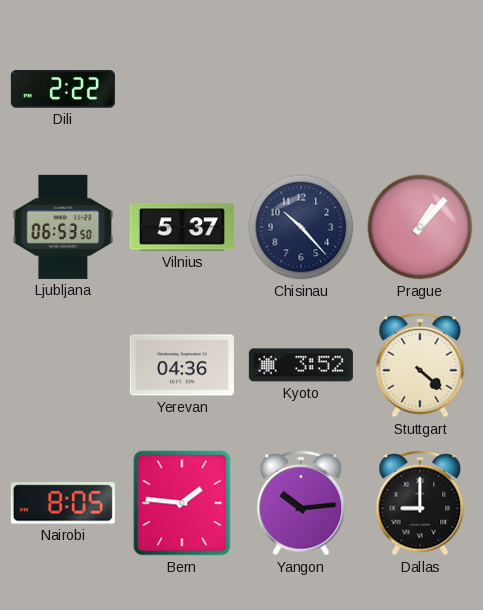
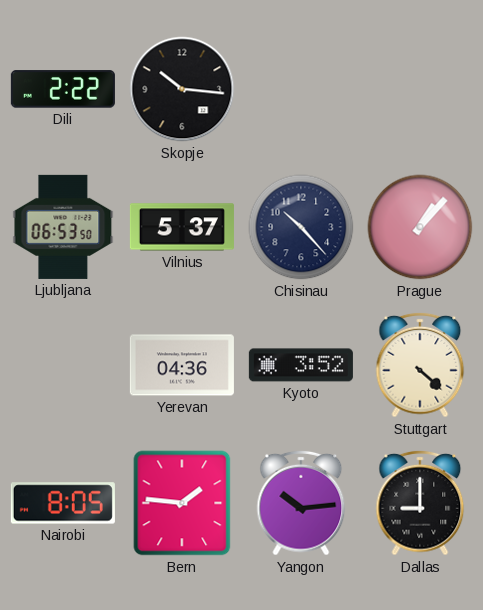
Skopje: none -> 10:16
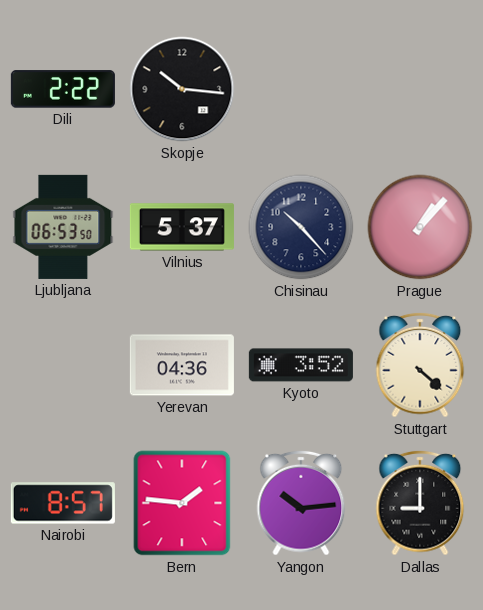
Nairobi: 8:05 -> 8:57
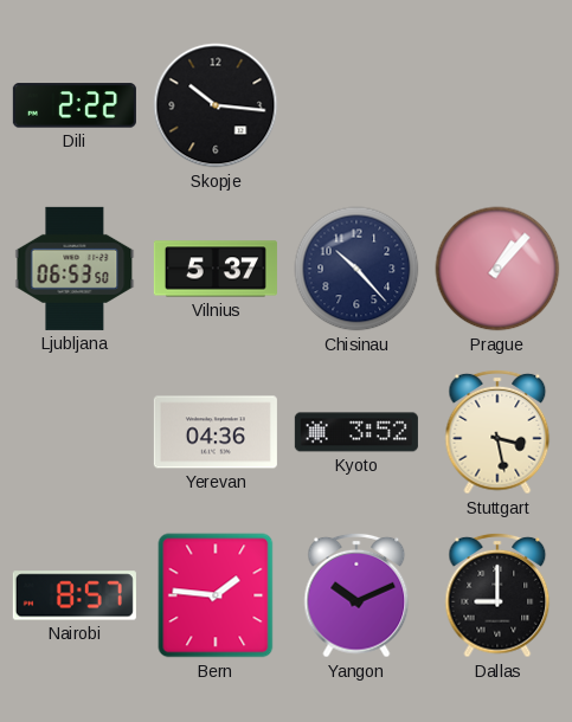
Stuttgart: 4:22 -> 3:28
Yangon: 10:14 -> 10:11
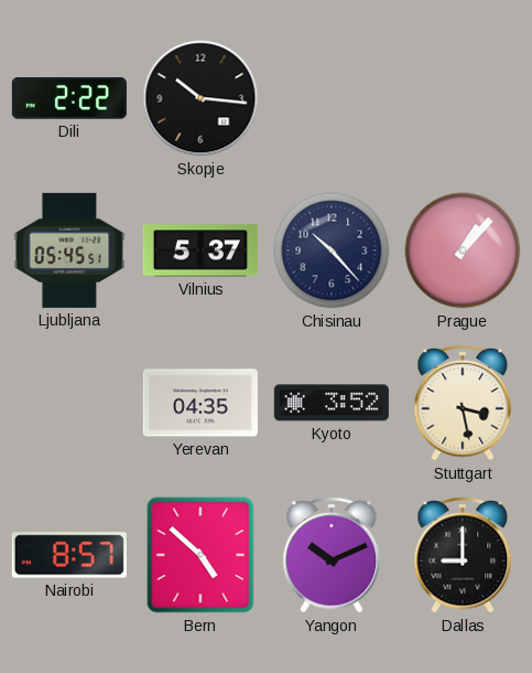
Ljubljana: 06:53 -> 05:45
Yerevan: 04:36 -> 04:35
Bern: 1:46 -> 4:52
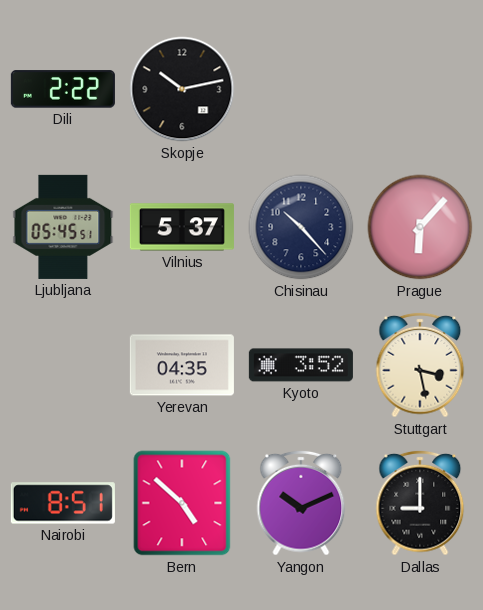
Skopje: 10:16 -> 10:13
Prague: 1:07 -> 6:07
Nairobi: 8:57 -> 8:51
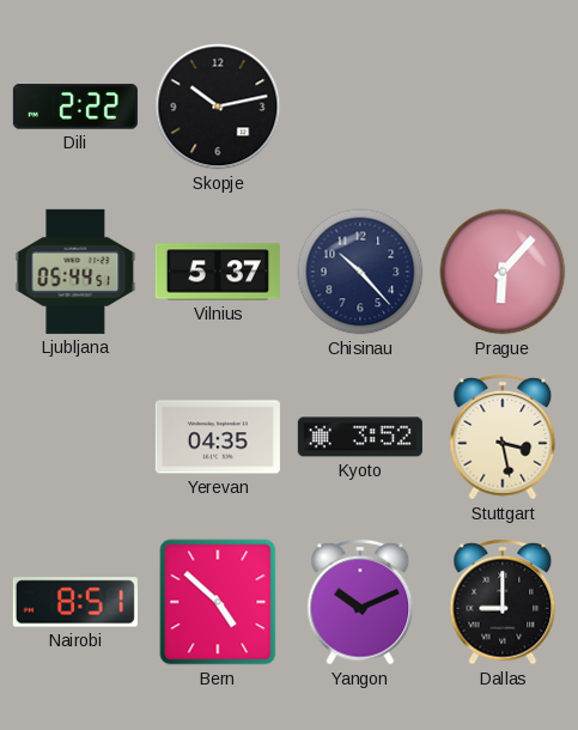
Ljubljana: 05:45 -> 05:44
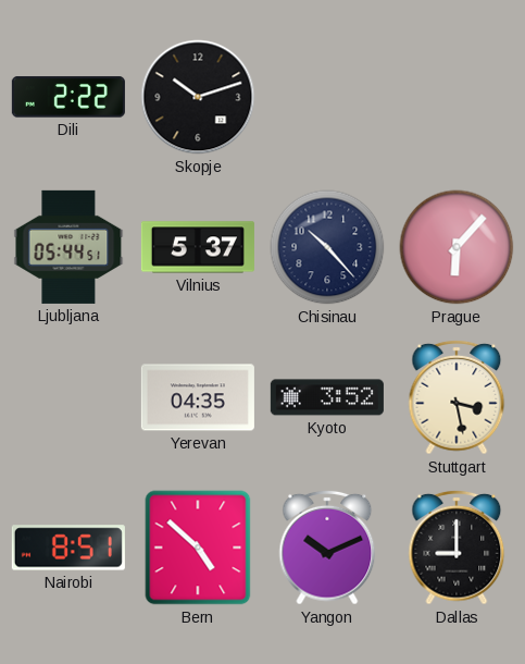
Skopje: 10:13 -> 10:12
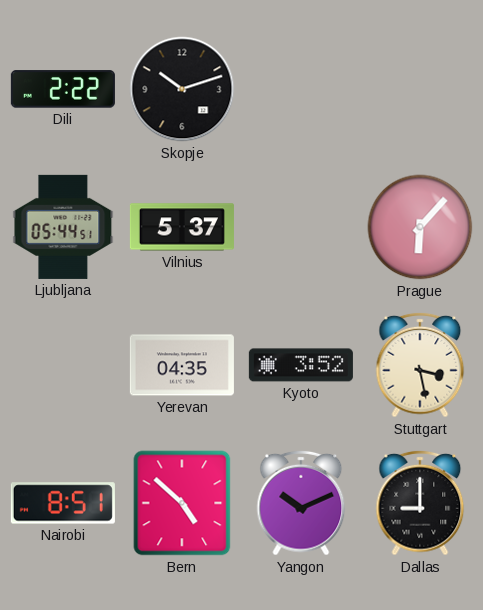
Chisinau: 10:23 -> none
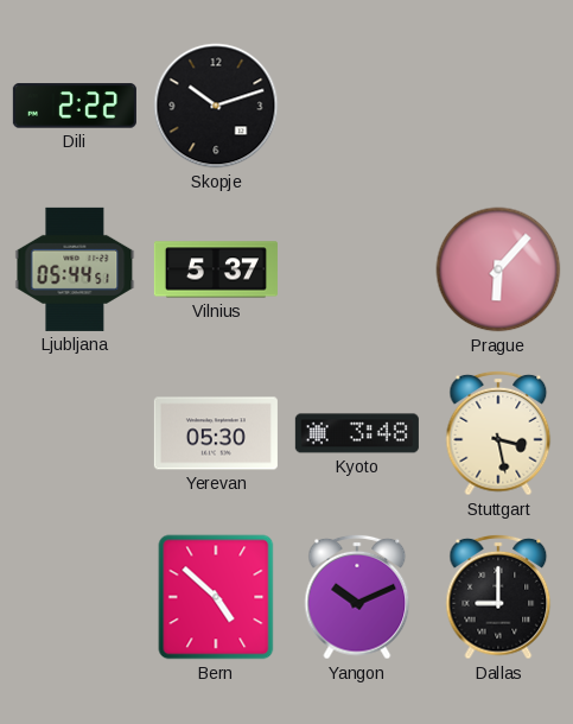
Yerevan: 04:35 -> 05:30
Kyoto: 3:52 -> 3:48
Nairobi: 8:51 -> none
